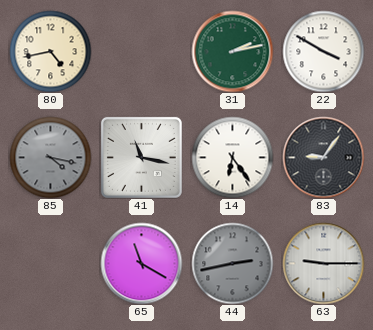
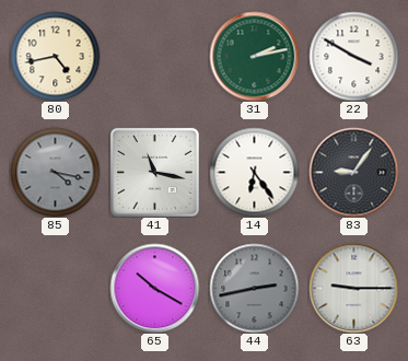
65: 11:20 -> 10:20
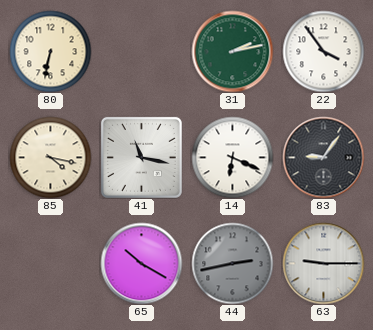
80: 4:43 -> 6:32
22: 3:50 -> 3:54
85 dial: grey -> cream
14: 6:24 -> 6:19
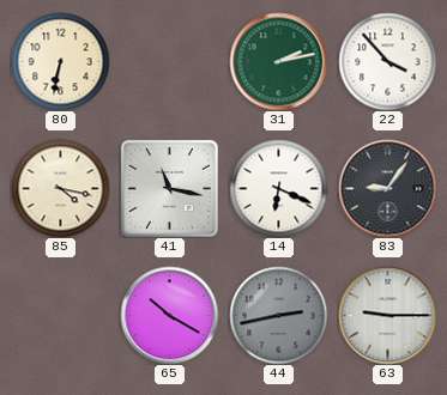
22: 3:54 -> 3:53
